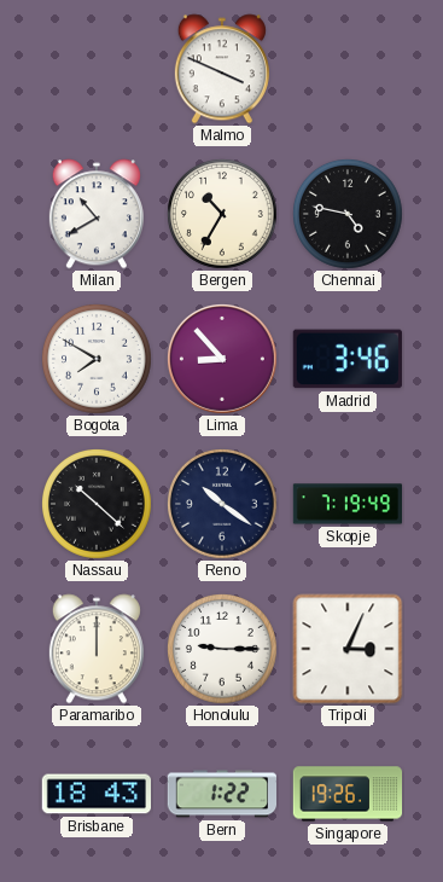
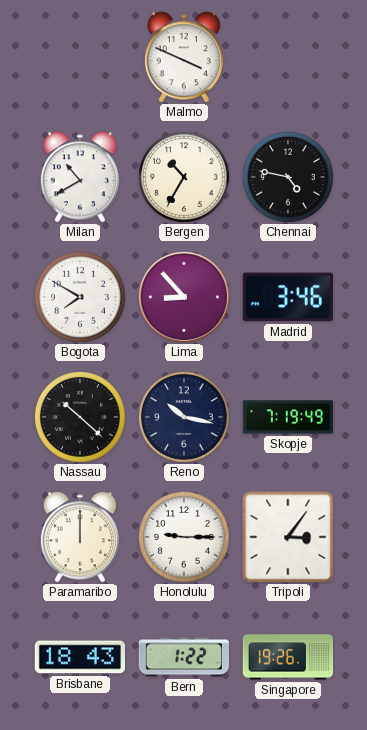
Reno: 10:21 -> 10:17
Tripoli: 3:04 -> 3:06
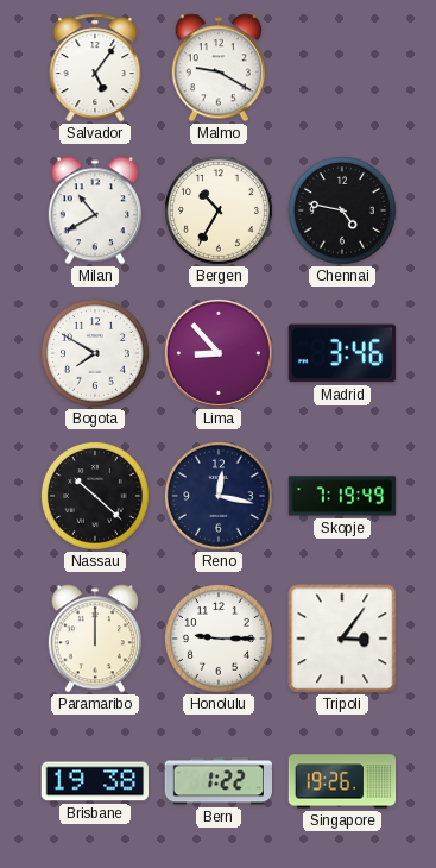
Salvador: none -> 5:06
Malmo: 3:49 -> 9:20
Reno: 10:17 -> 12:17
Brisbane: 18:43 -> 19:38
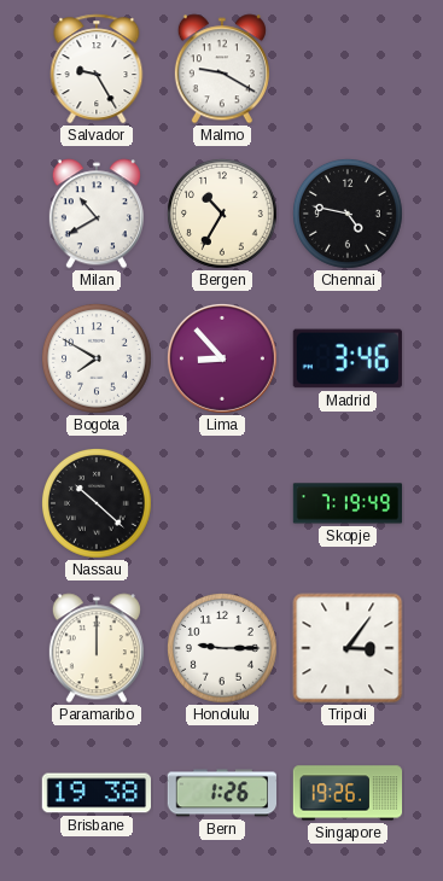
Salvador: 5:06 -> 9:25
Reno: 12:17 -> none
Bern: 1:22 -> 1:26
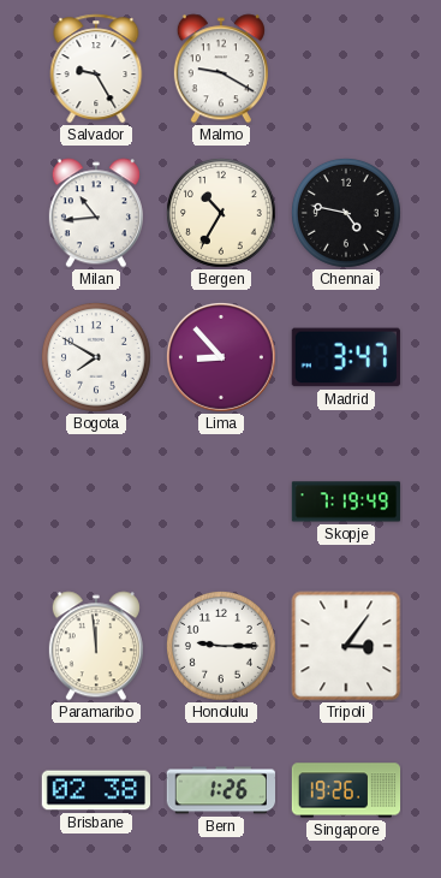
Milan: 10:40 -> 10:44
Madrid: 3:46 -> 3:47
Nassau: 10:22 -> none
Paramaribo: 12:00 -> 11:59
Brisbane: 19:38 -> 02:38
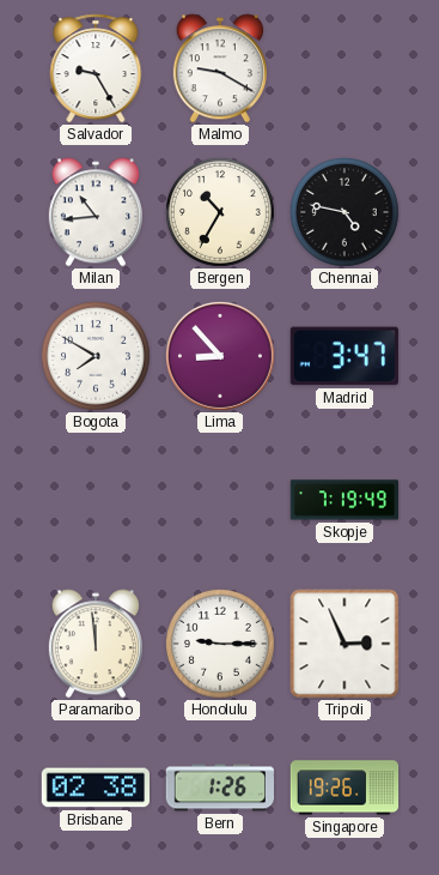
Tripoli: 3:06 -> 2:56
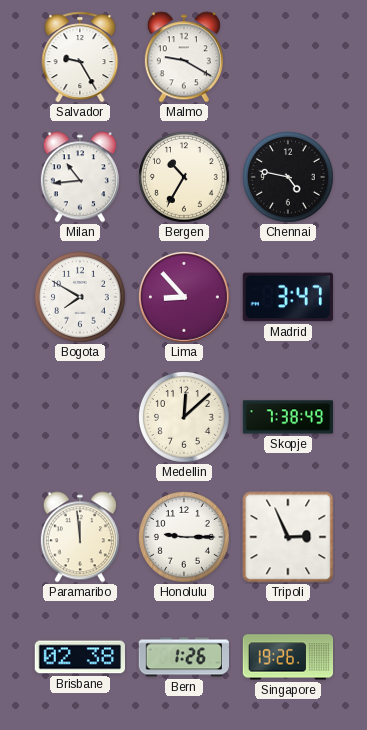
Medellin: none -> 12:08
Skopje: 7:19 -> 7:38
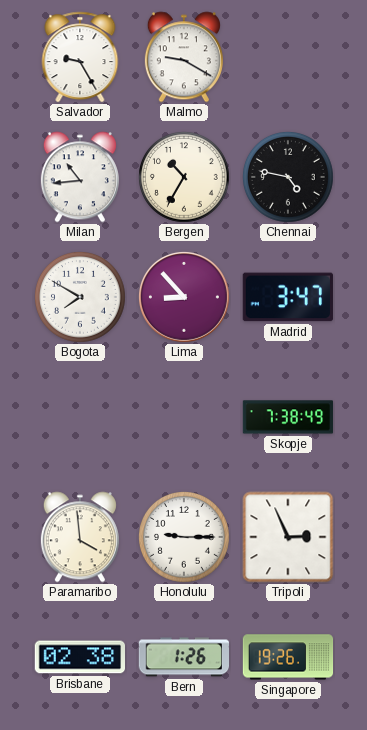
Medellin: 12:08 -> none
Paramaribo: 11:59 -> 3:59
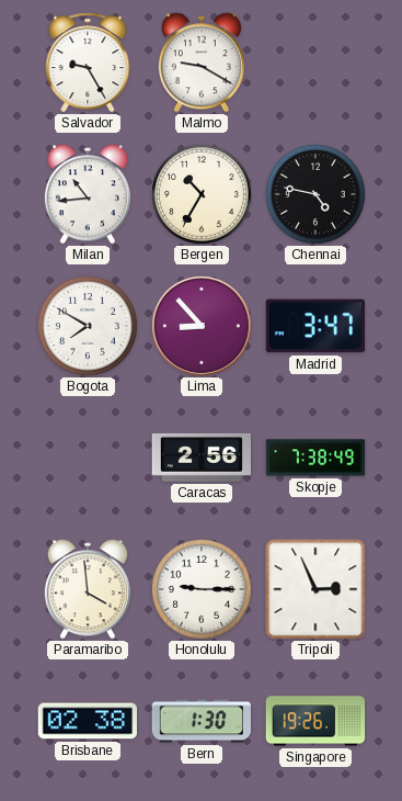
Caracas: none -> 2:56
Bern: 1:26 -> 1:30
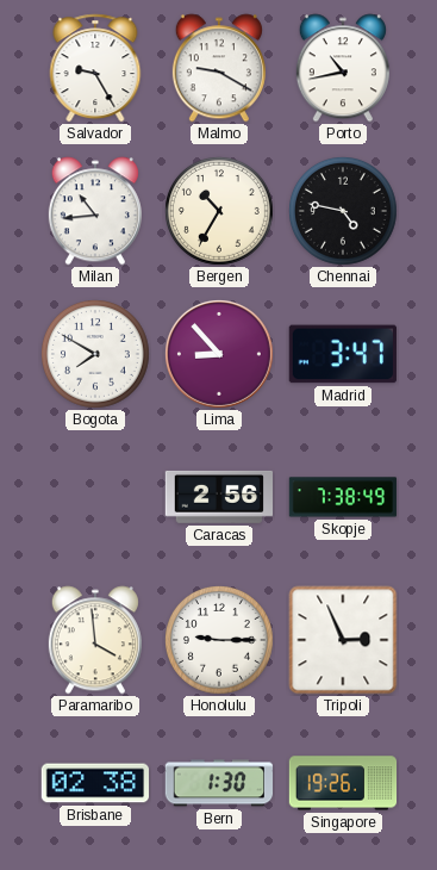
Porto: none -> 10:43
